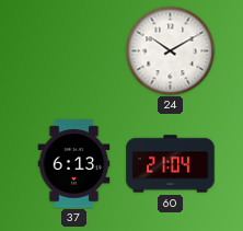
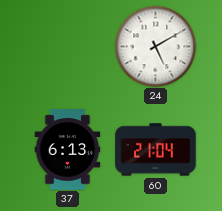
24: 10:10 -> 5:10
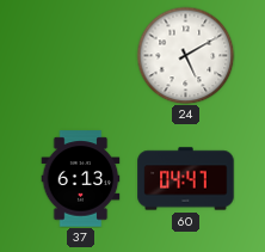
60: 21:04 -> 04:47
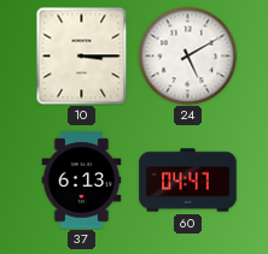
10: none -> 3:15
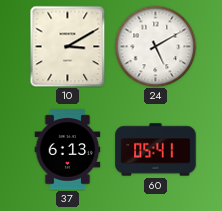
10: 3:15 -> 3:10
60: 04:47 -> 05:41
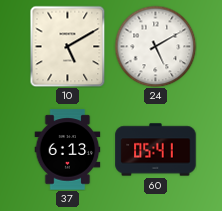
10: 3:10 -> 5:10
